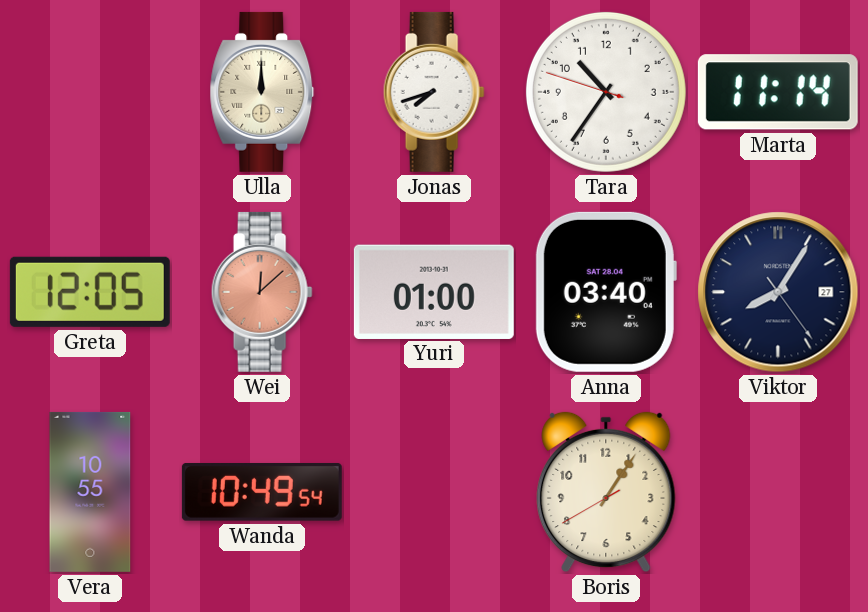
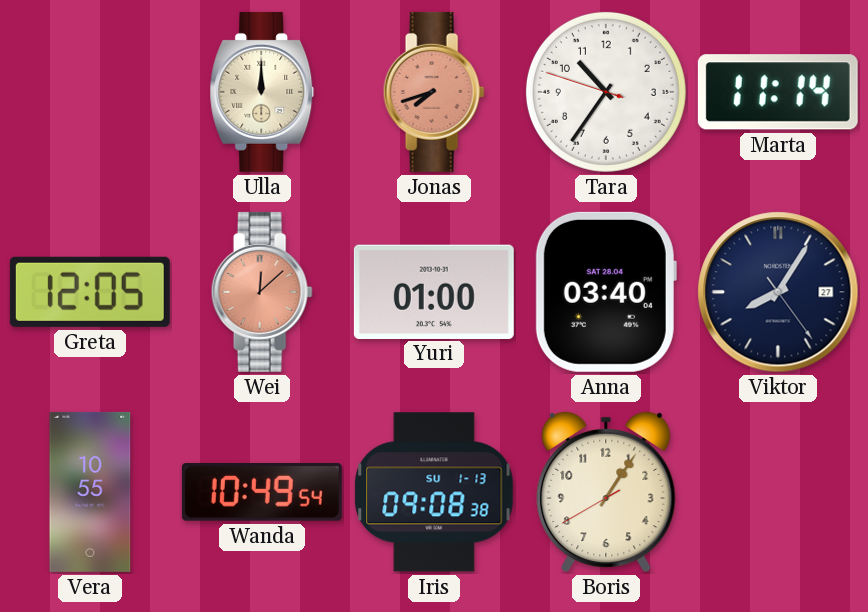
Jonas dial: white -> salmon
Iris: none -> 09:08
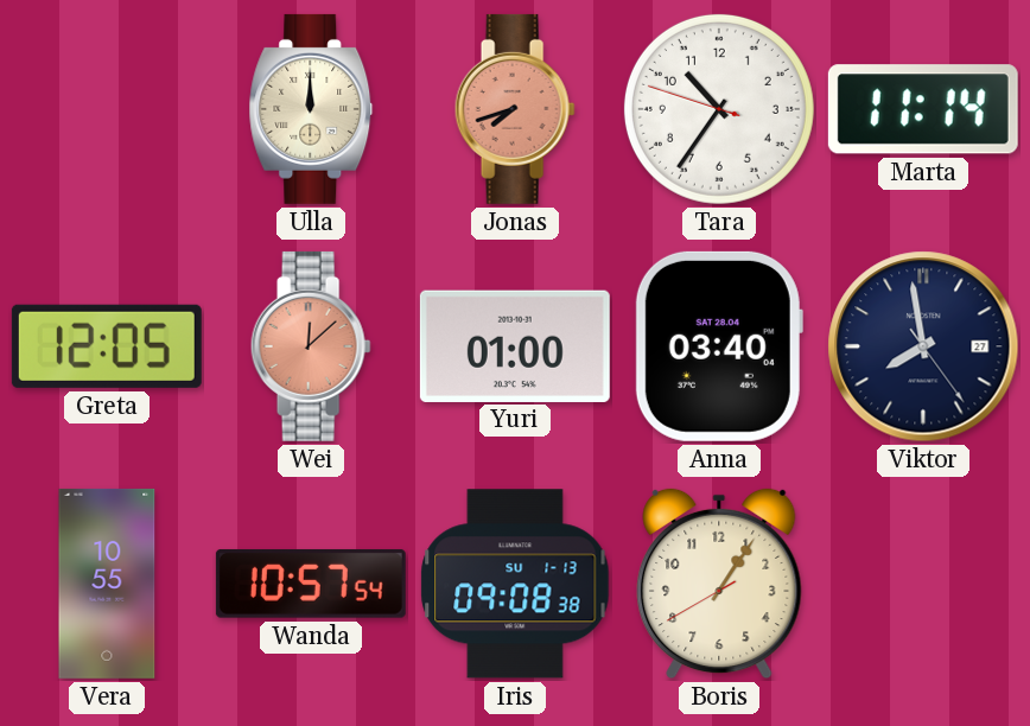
Viktor: 8:05 -> 7:58
Wanda: 10:49 -> 10:57
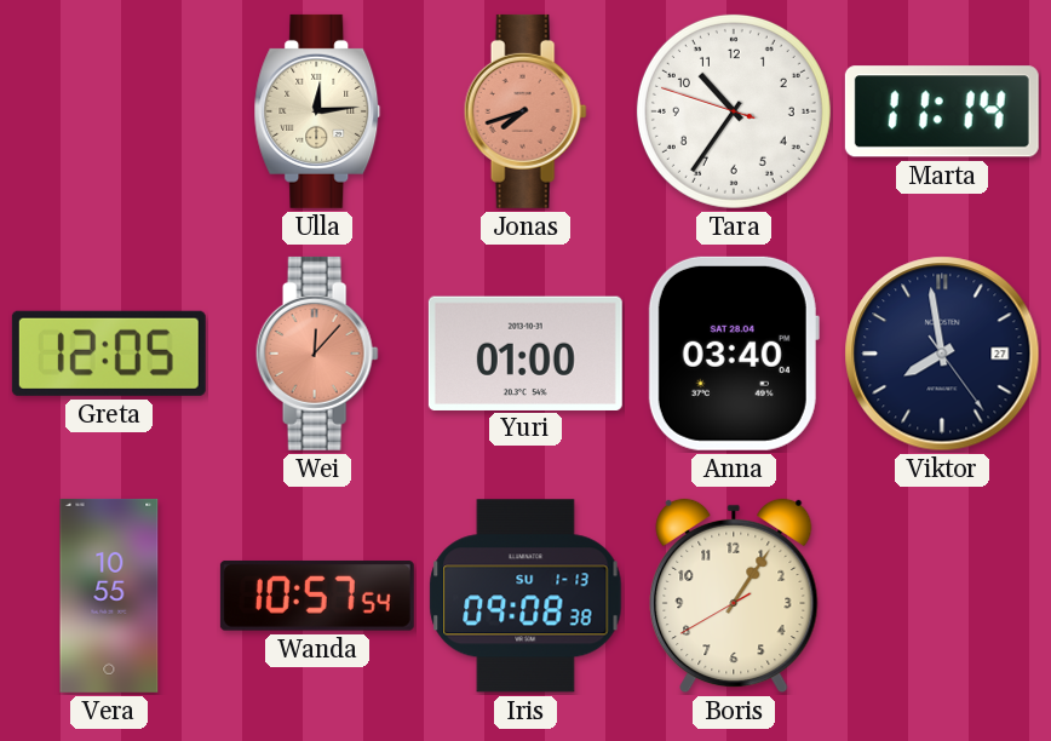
Ulla: 12:00 -> 12:14
Wei: 12:08 -> 12:07
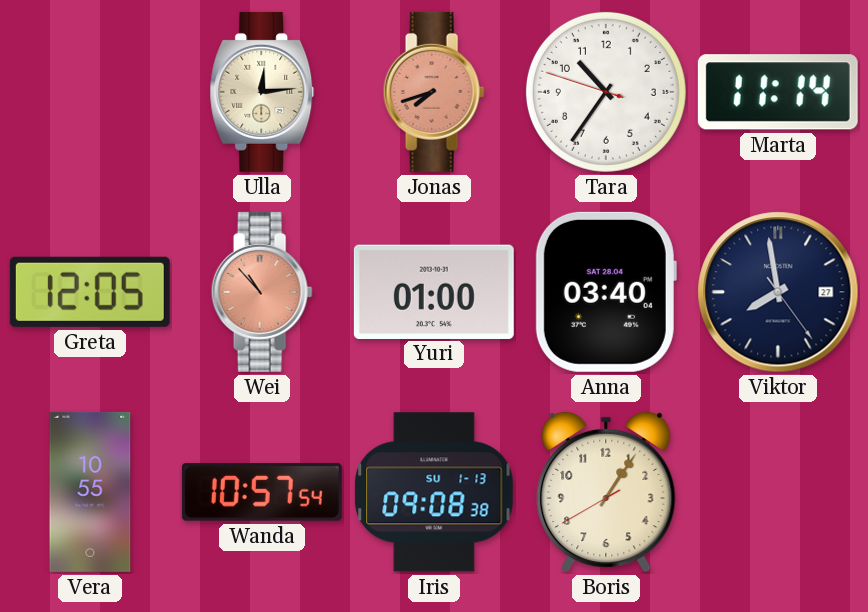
Wei: 12:07 -> 10:53
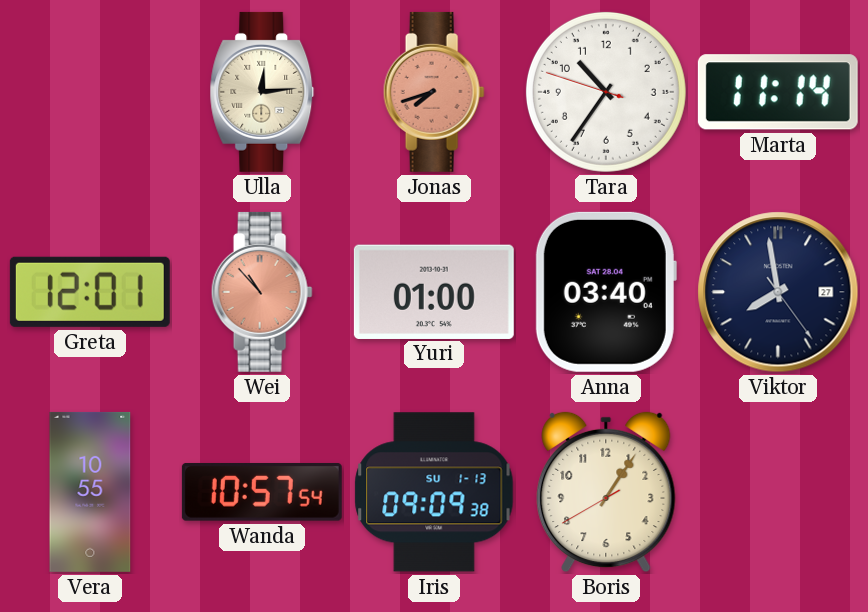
Greta: 12:05 -> 12:01
Iris: 09:08 -> 09:09
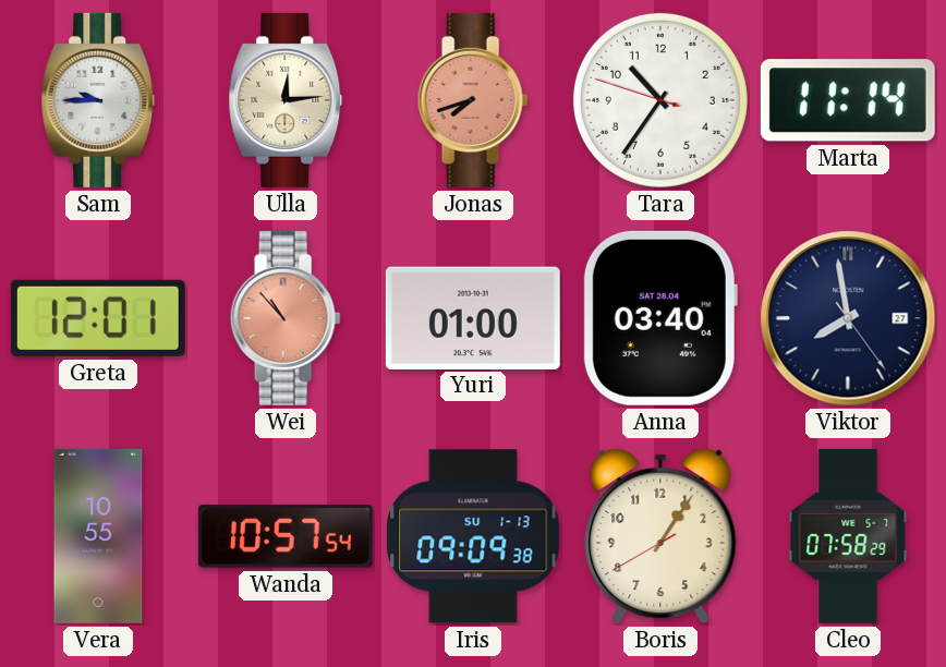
Sam: none -> 9:45
Cleo: none -> 07:58
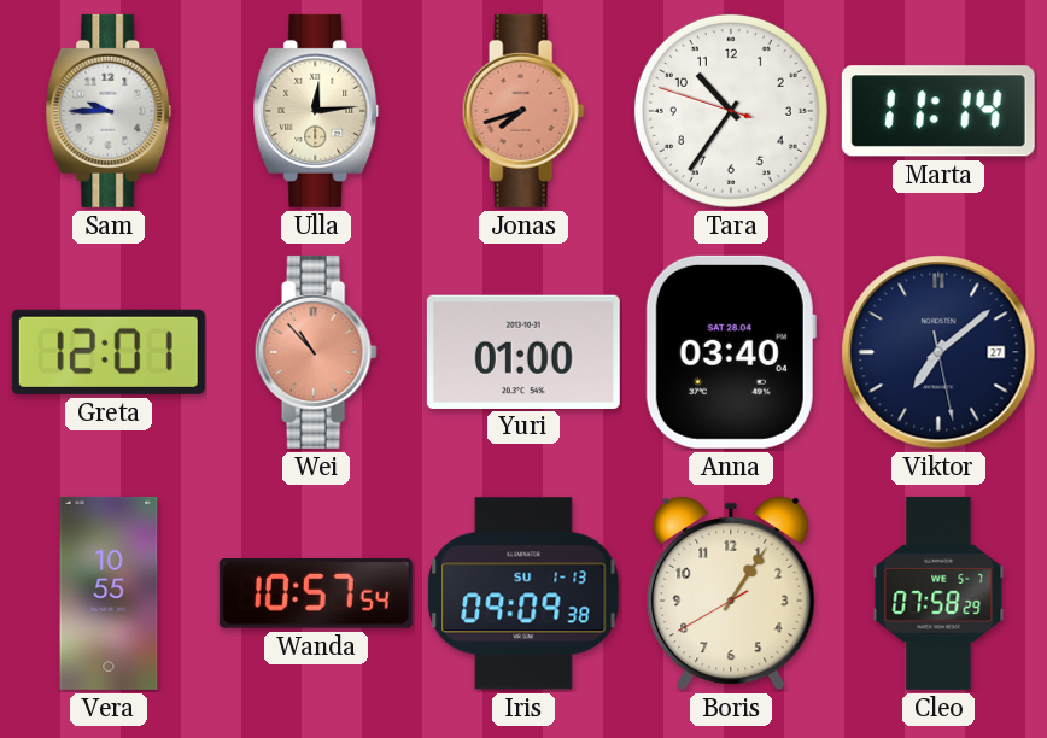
Viktor: 7:58 -> 7:08
